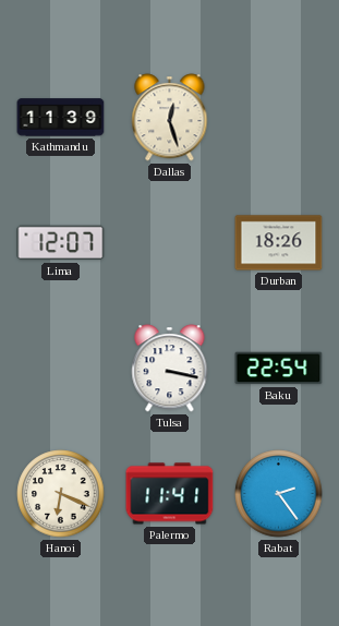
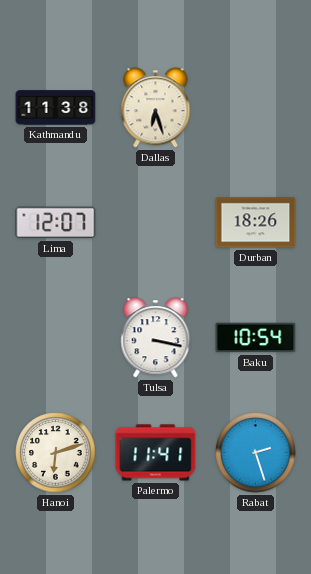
Kathmandu: 11:39 -> 11:38
Dallas: 12:27 -> 6:27
Baku: 22:54 -> 10:54
Hanoi: 6:19 -> 6:12
Rabat: 2:24 -> 2:27
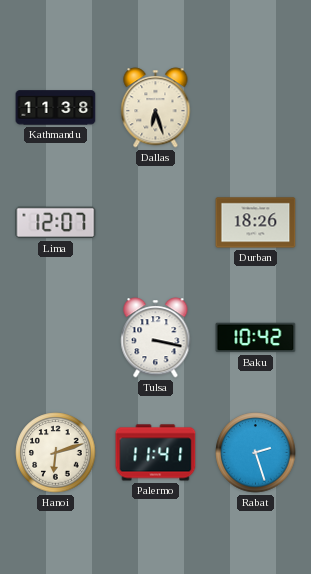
Baku: 10:54 -> 10:42
